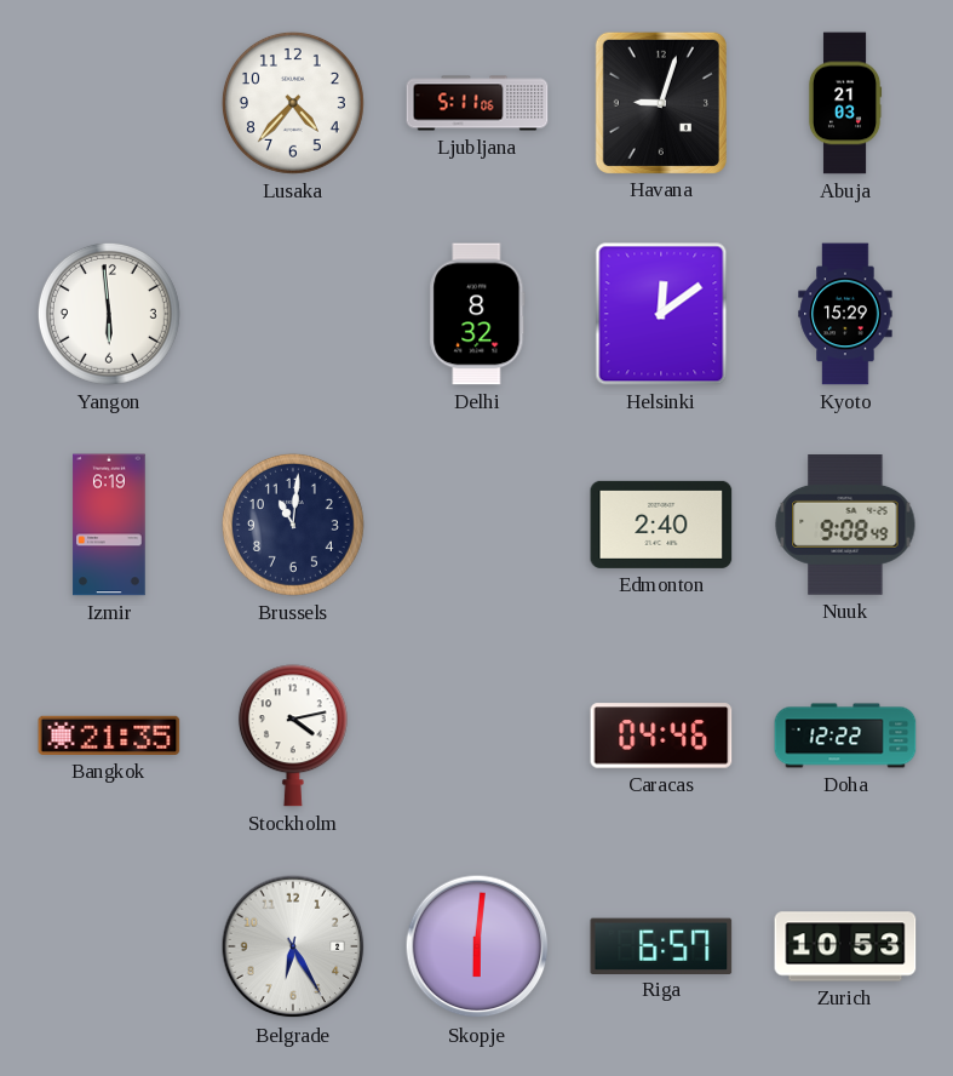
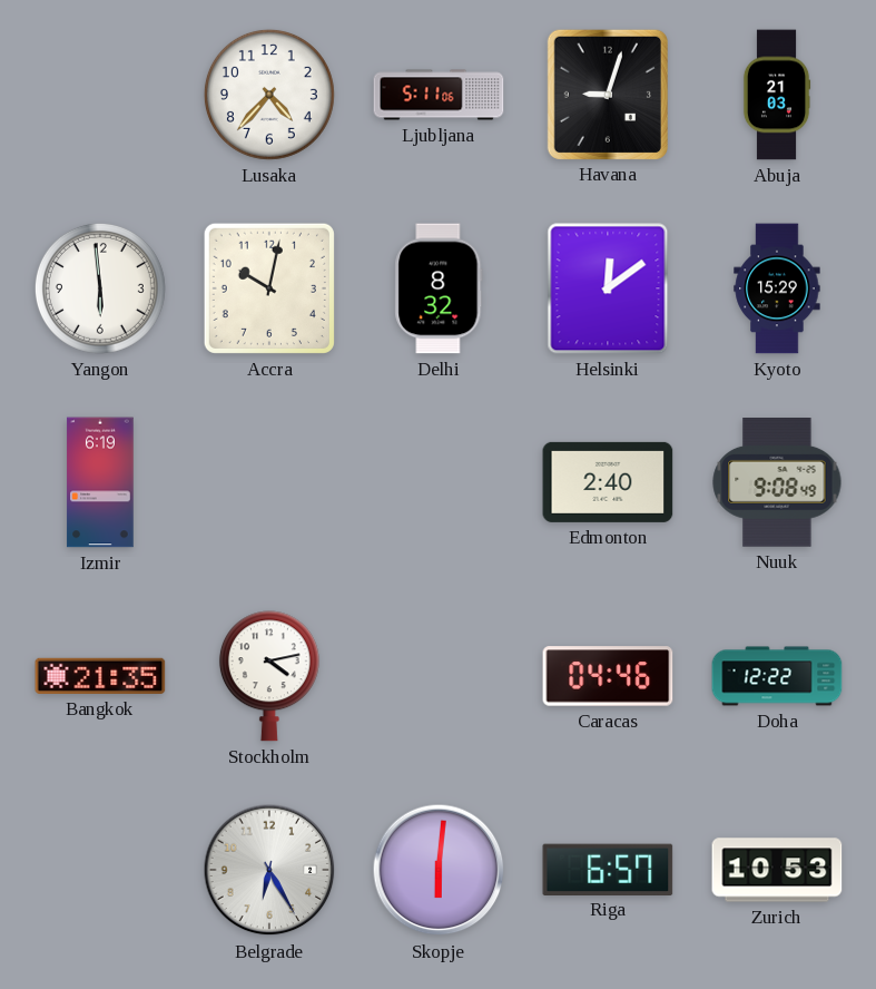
Accra: none -> 10:02
Brussels: 11:01 -> none
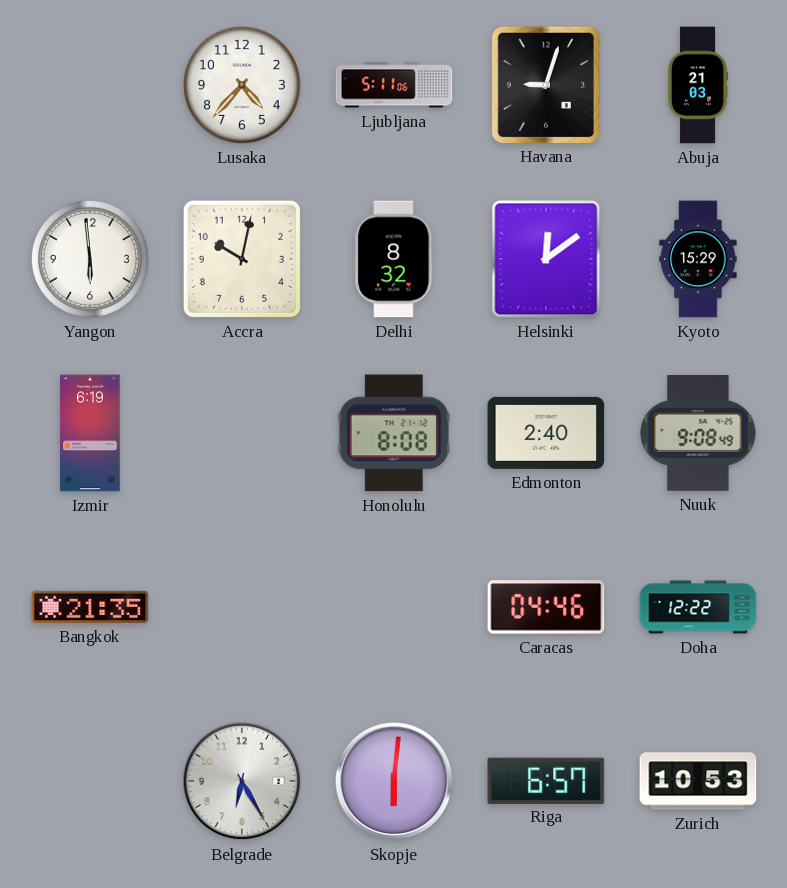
Honolulu: none -> 8:08
Stockholm: 4:13 -> none
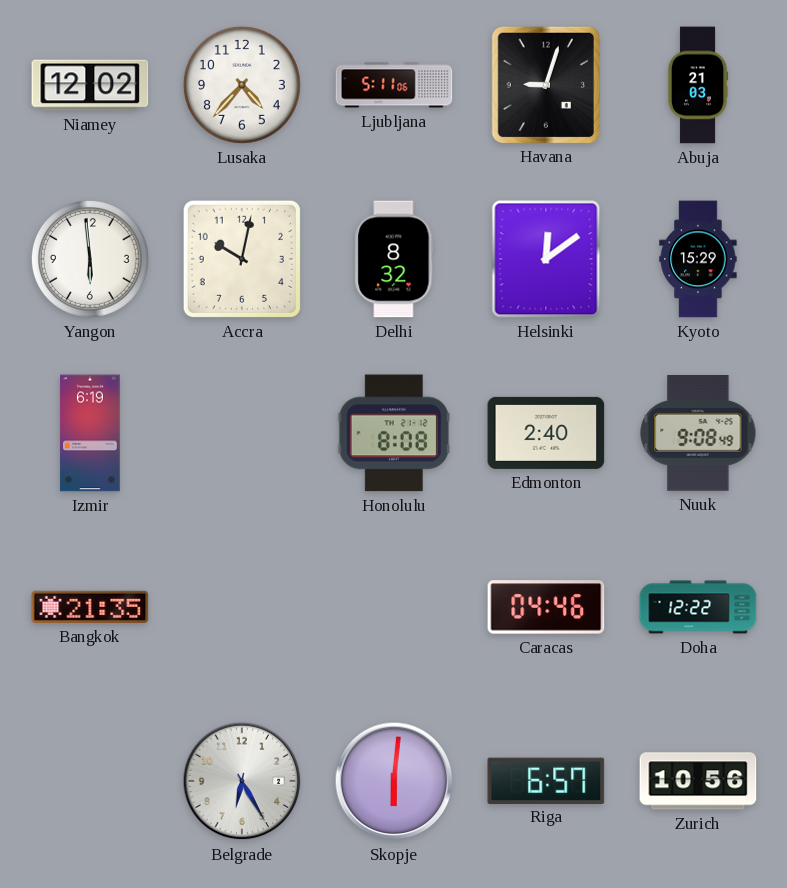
Niamey: none -> 12:02
Zurich: 10:53 -> 10:56
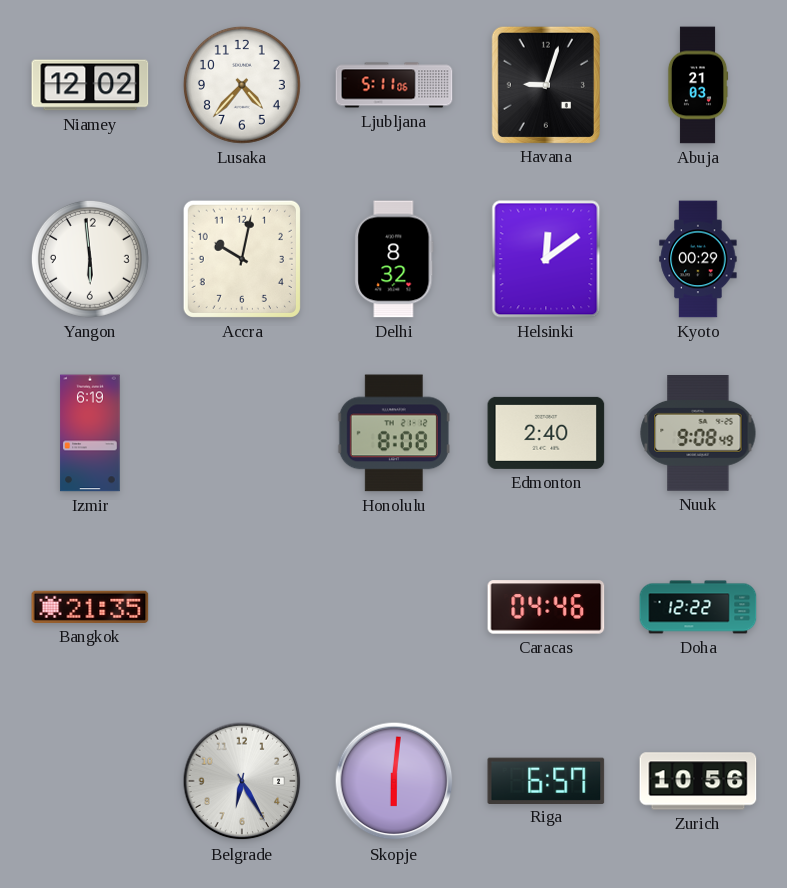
Kyoto: 15:29 -> 00:29
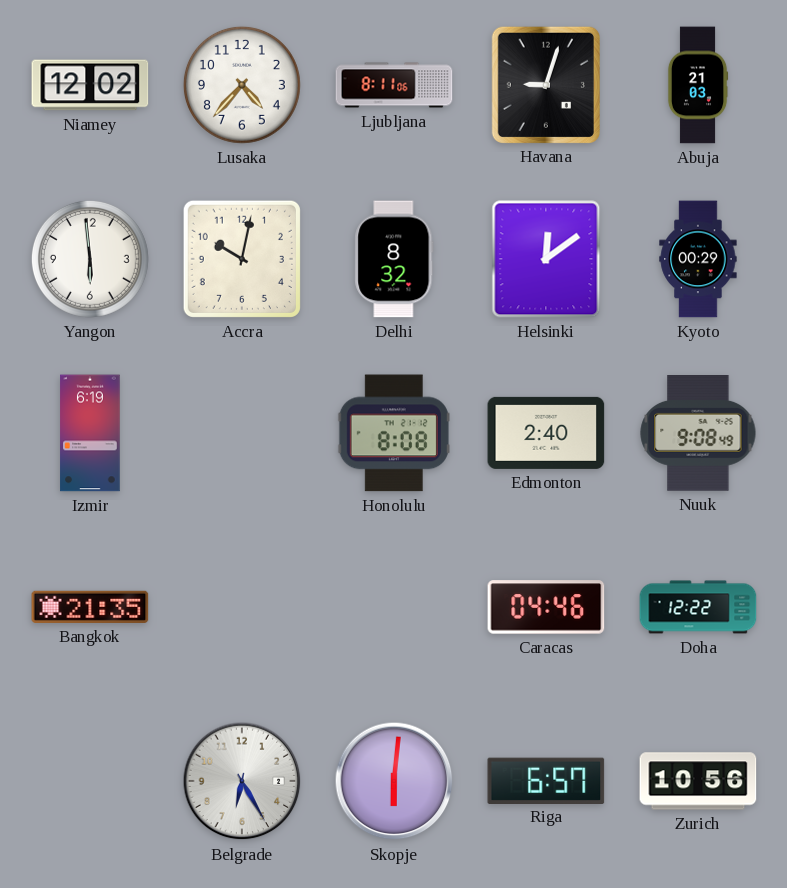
Ljubljana: 5:11 -> 8:11
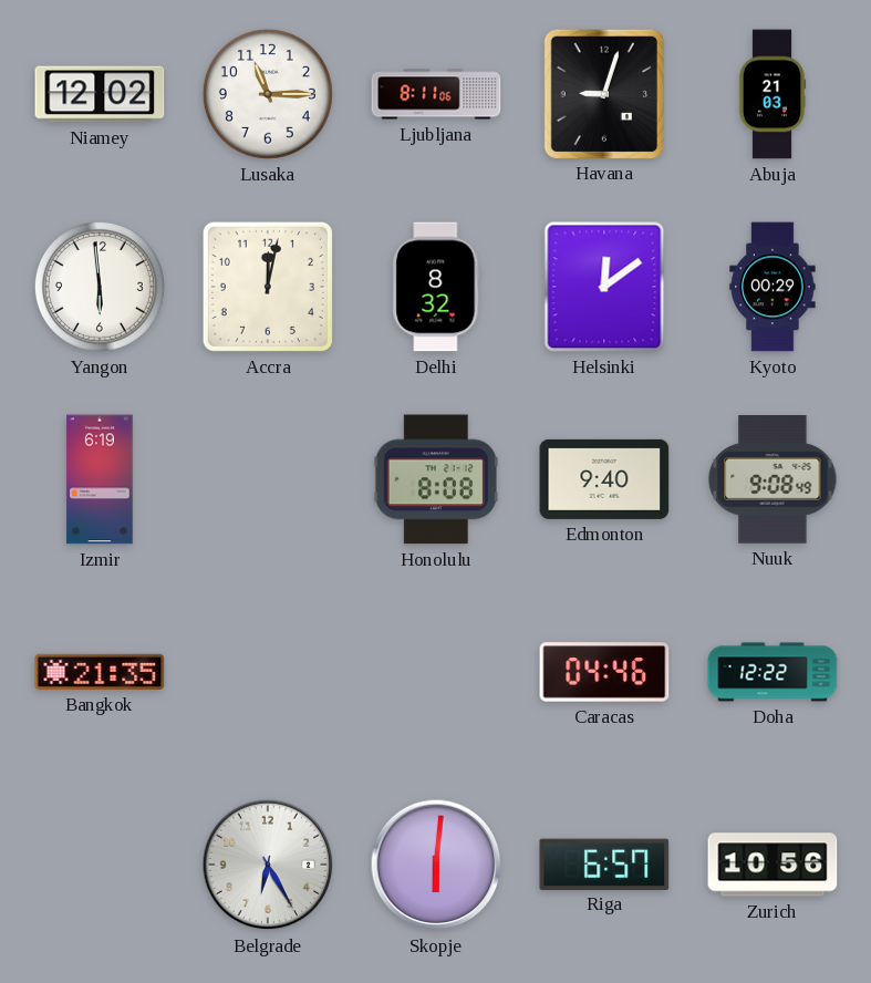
Lusaka: 4:37 -> 11:15
Accra: 10:02 -> 12:02
Edmonton: 2:40 -> 9:40
